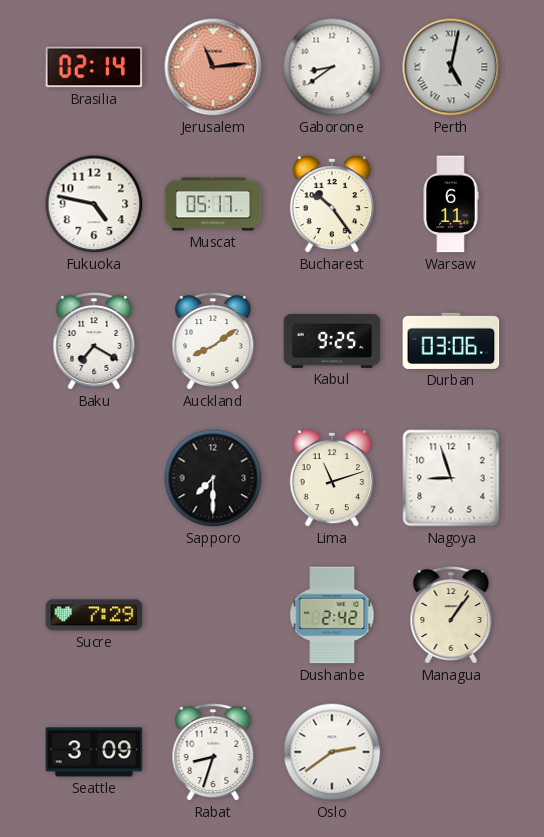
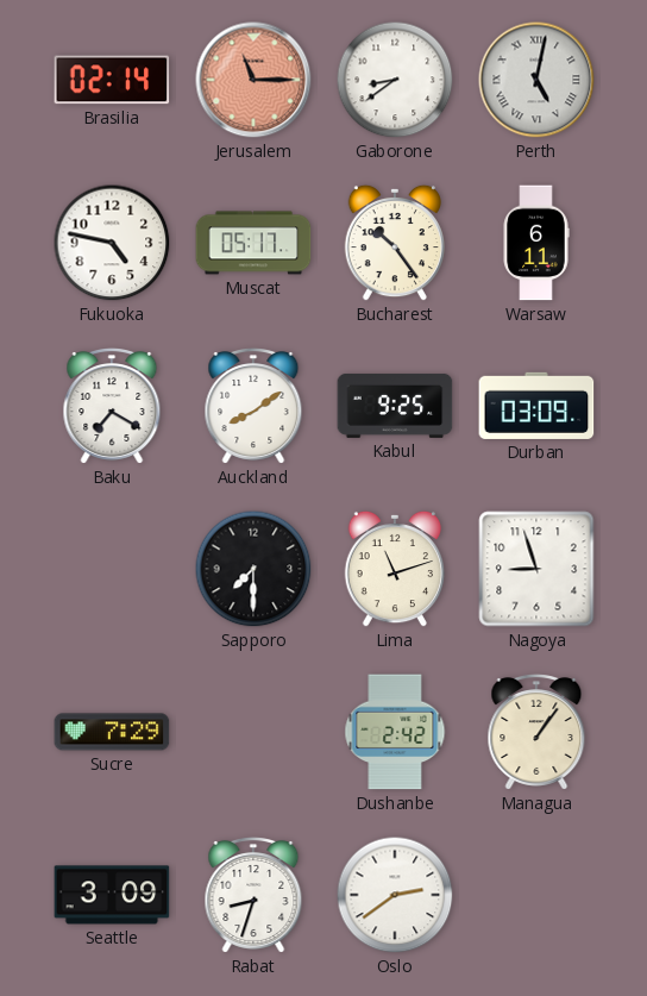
Jerusalem: 11:14 -> 11:15
Durban: 03:06 -> 03:09
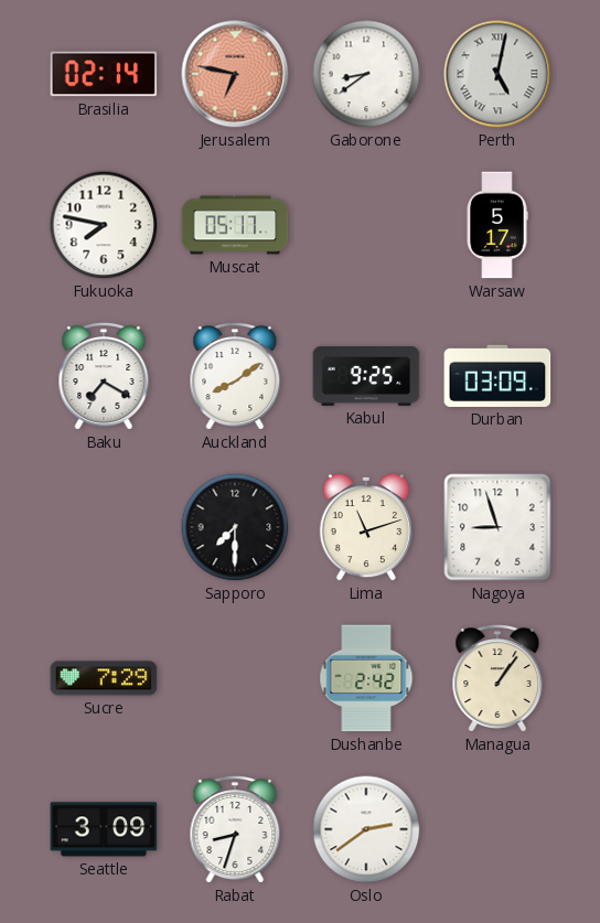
Jerusalem: 11:15 -> 6:47
Fukuoka: 4:47 -> 7:47
Bucharest: 10:24 -> none
Warsaw: 6:11 -> 5:17
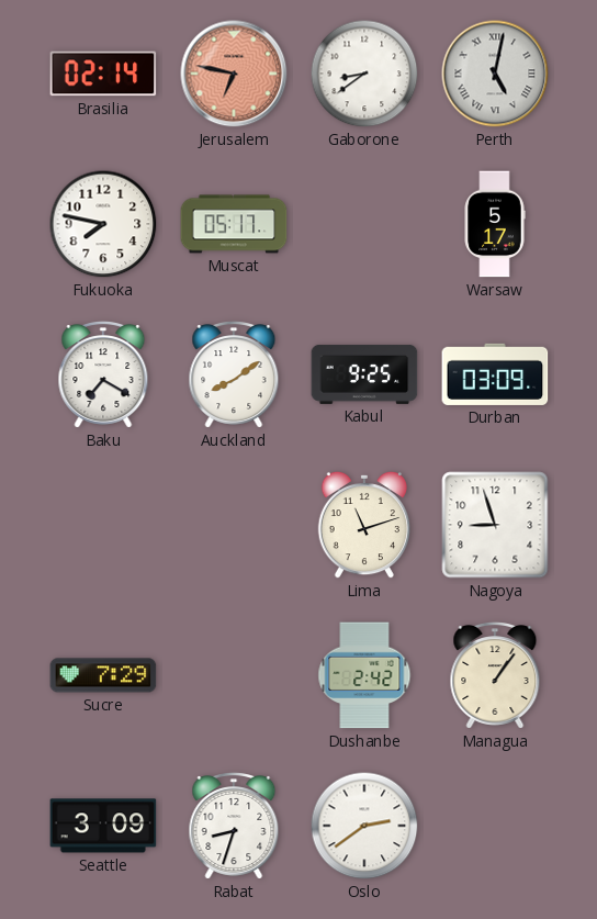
Sapporo: 7:30 -> none
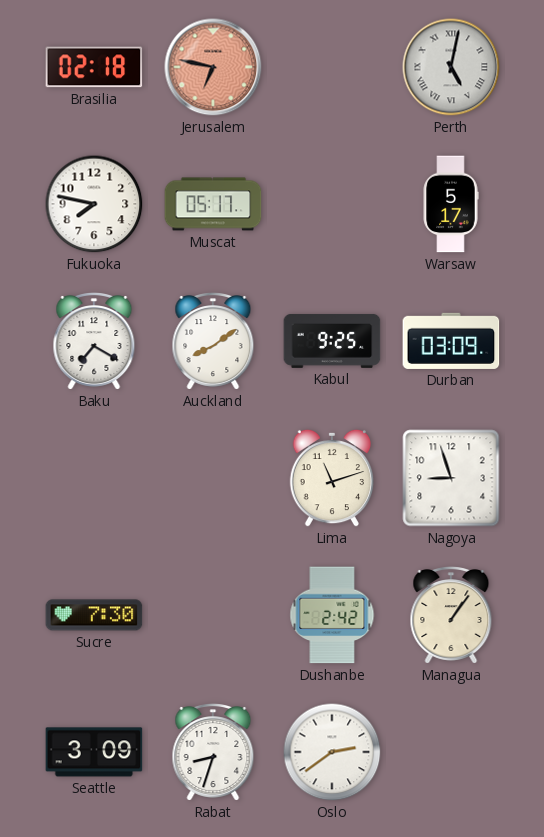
Brasilia: 02:14 -> 02:18
Gaborone: 8:39 -> none
Sucre: 7:29 -> 7:30
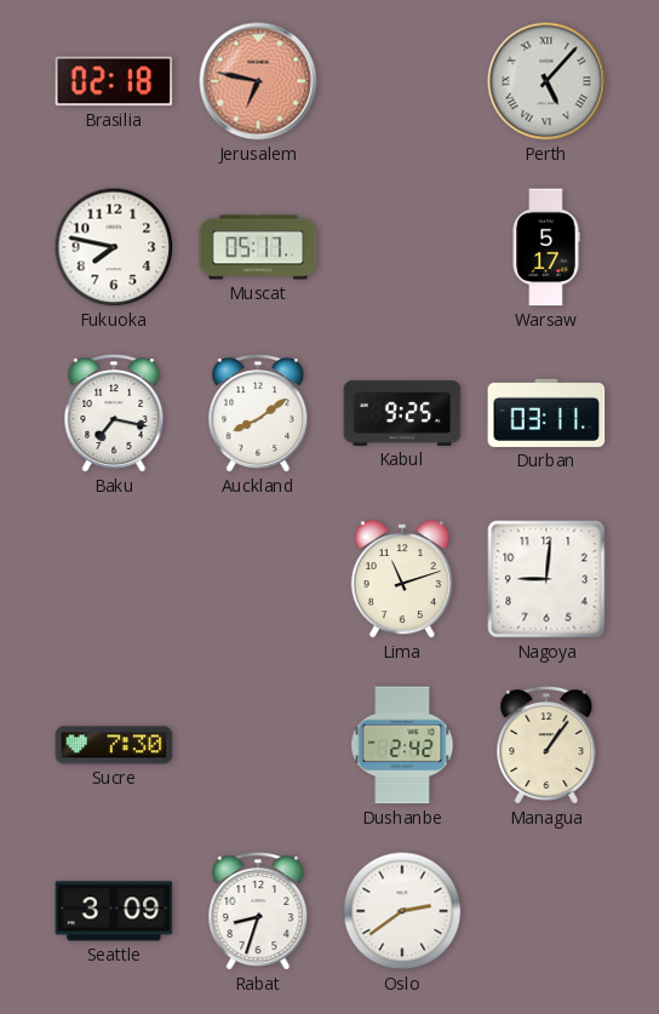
Perth: 5:02 -> 5:07
Baku: 7:20 -> 7:17
Durban: 03:09 -> 03:11
Nagoya: 8:57 -> 9:01
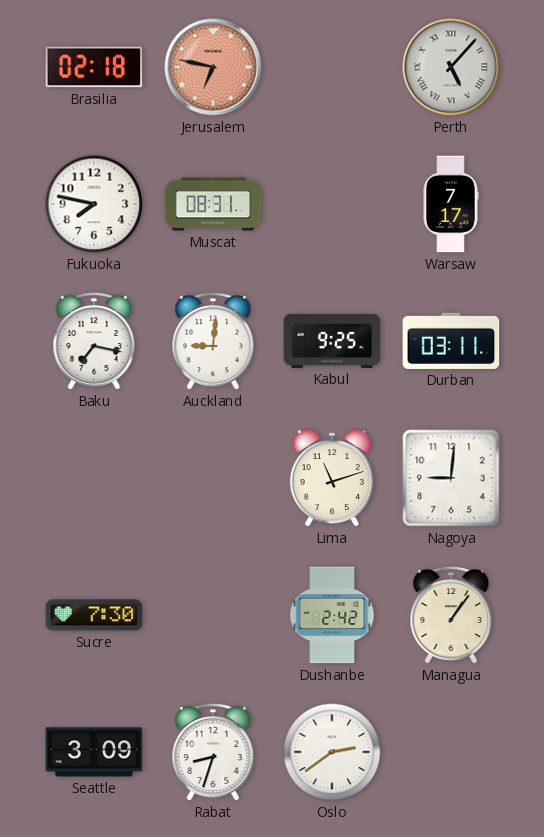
Muscat: 05:17 -> 08:31
Warsaw: 5:17 -> 7:17
Auckland: 8:09 -> 9:01
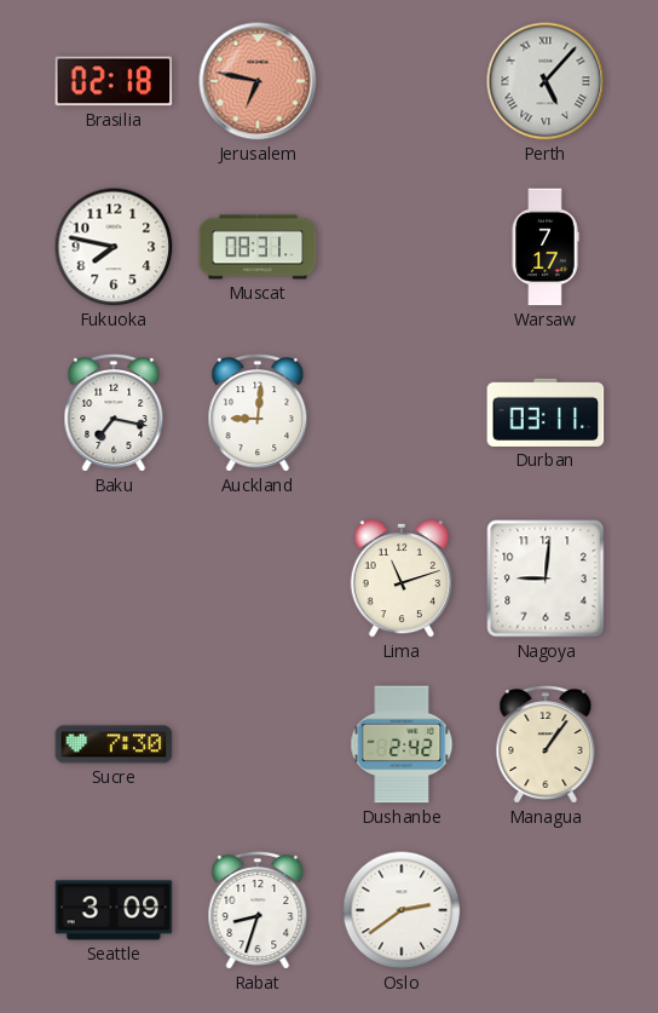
Kabul: 9:25 -> none
